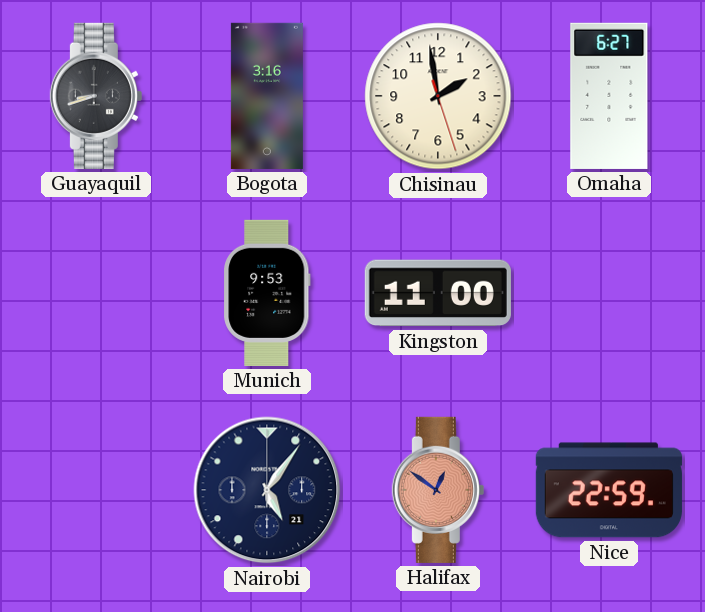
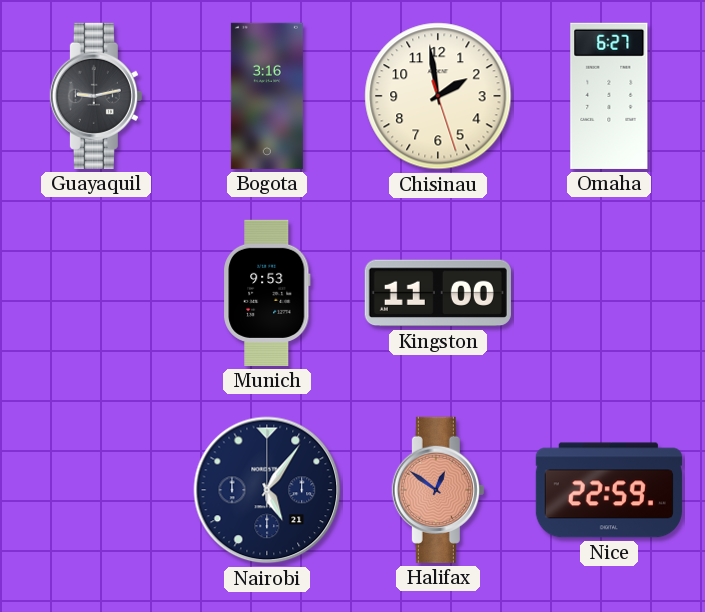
Guayaquil: 8:42 -> 9:13
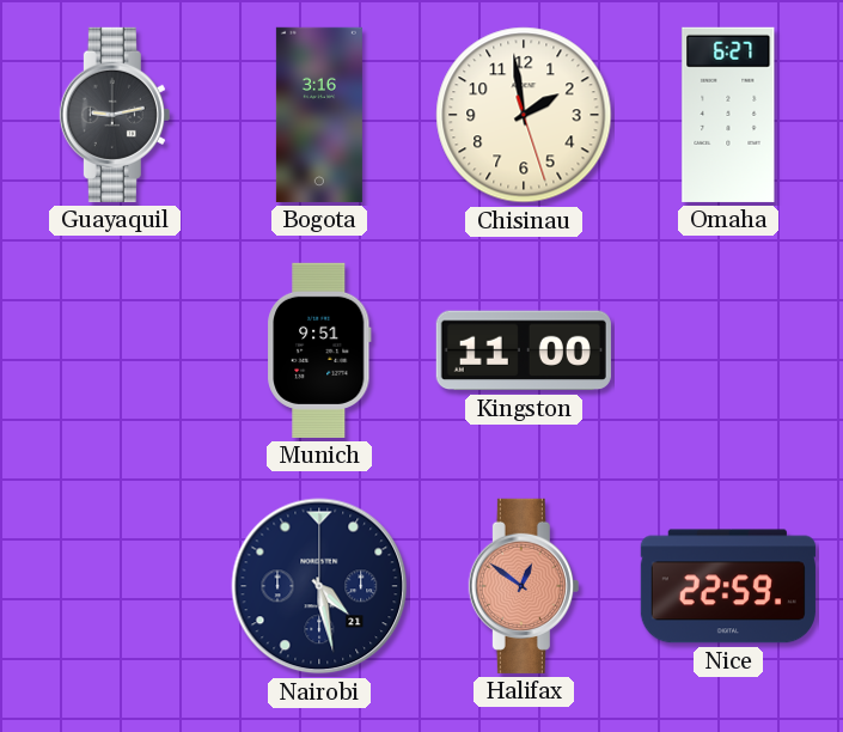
Munich: 9:53 -> 9:51
Nairobi: 5:06 -> 4:28
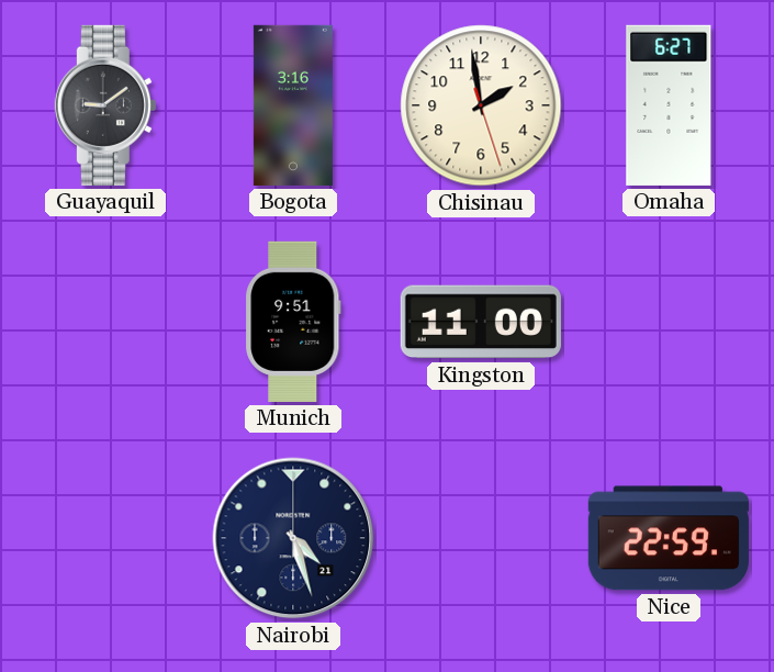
Guayaquil: 9:13 -> 9:09
Nairobi: 4:28 -> 4:27
Halifax: 12:51 -> none
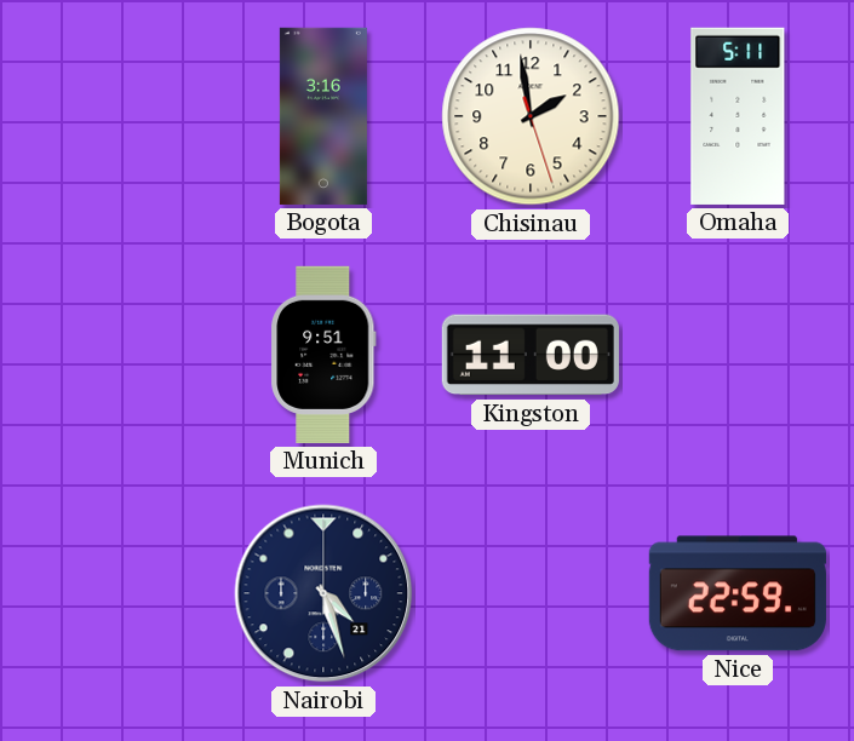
Guayaquil: 9:09 -> none
Omaha: 6:27 -> 5:11
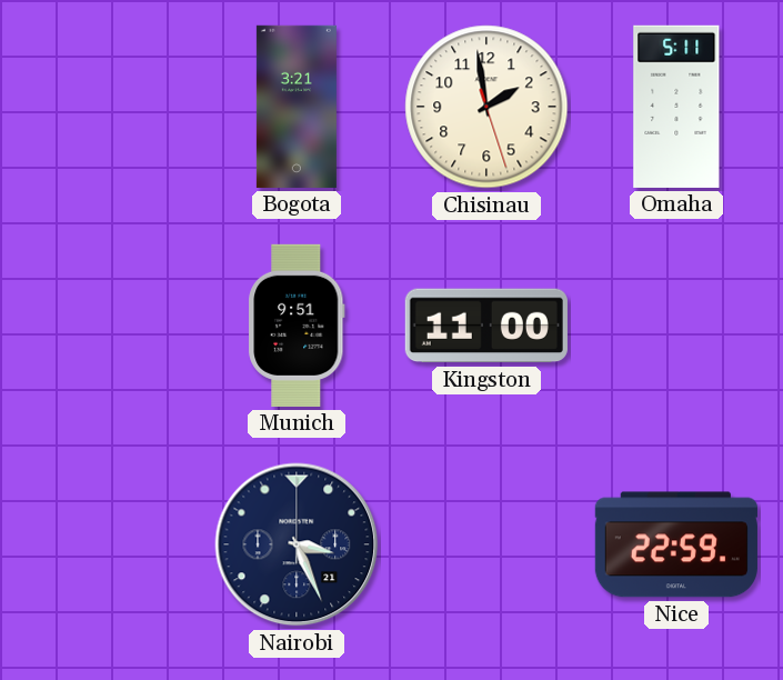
Bogota: 3:16 -> 3:21
Nairobi: 4:27 -> 3:26
